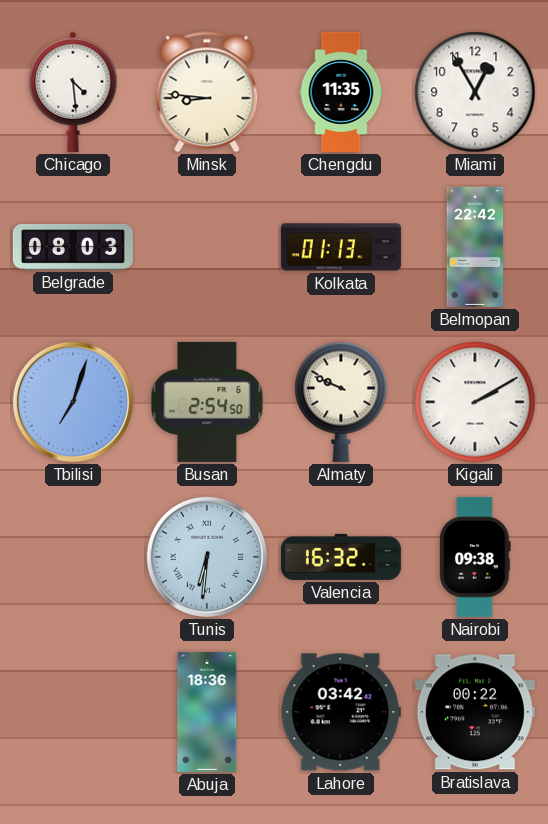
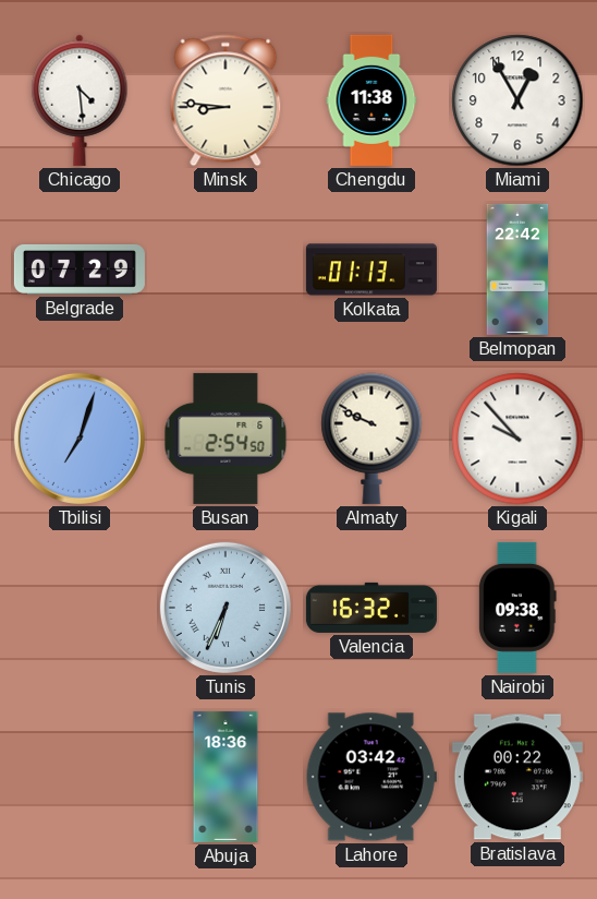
Chengdu: 11:35 -> 11:38
Belgrade: 08:03 -> 07:29
Kigali: 2:10 -> 9:53
Tunis: 6:31 -> 6:34
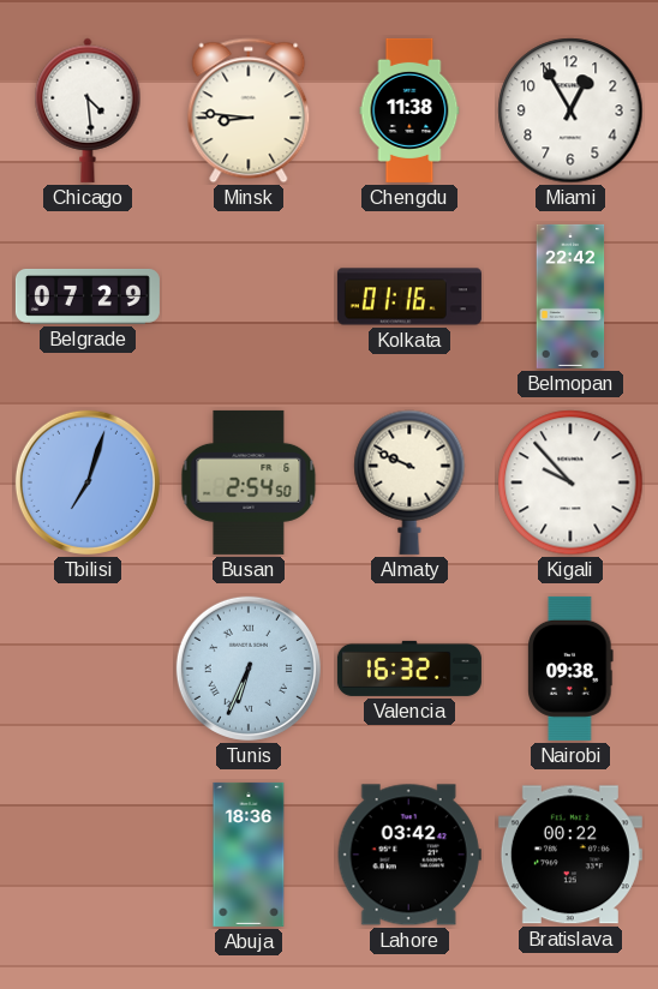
Kolkata: 01:13 -> 01:16
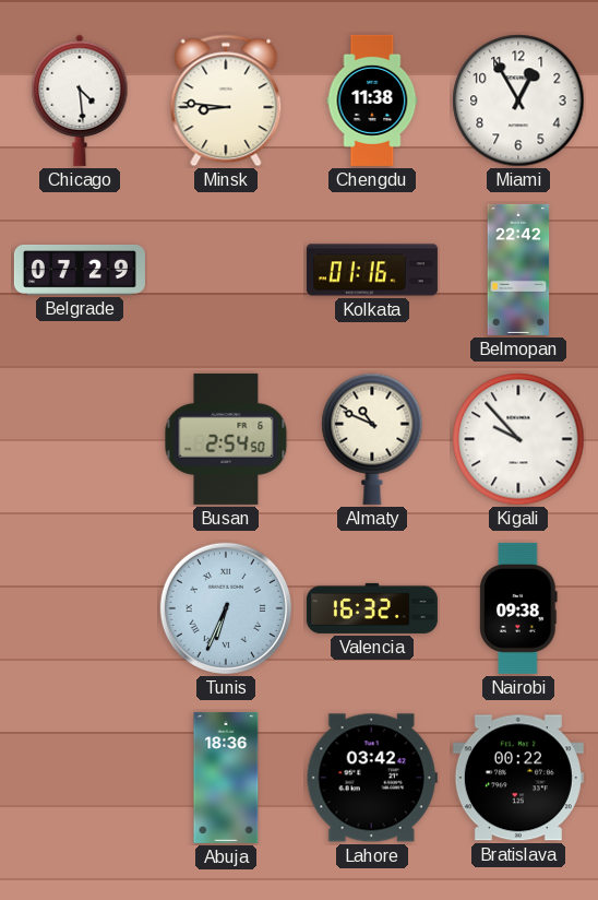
Tbilisi: 7:03 -> none
Almaty: 9:49 -> 10:49
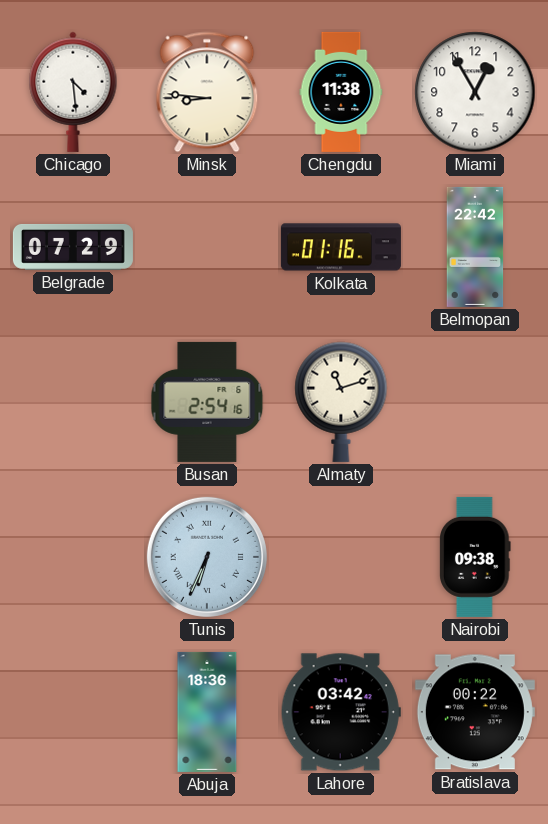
Busan: 2:54:50 -> 2:54:16
Almaty: 10:49 -> 11:12
Kigali: 9:53 -> none
Valencia: 16:32 -> none
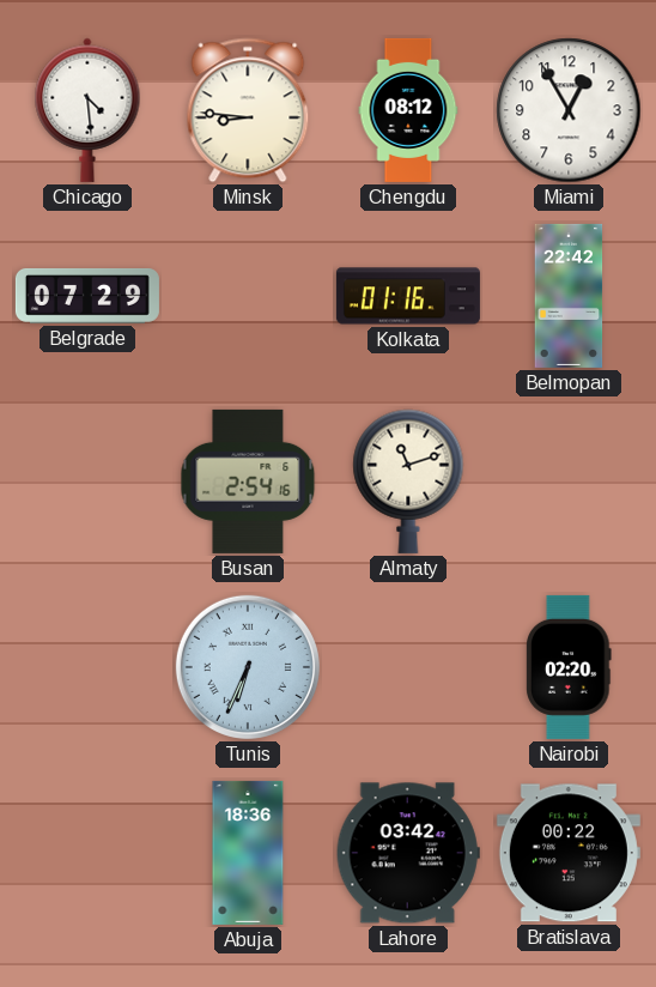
Chengdu: 11:38 -> 08:12
Nairobi: 09:38 -> 02:20
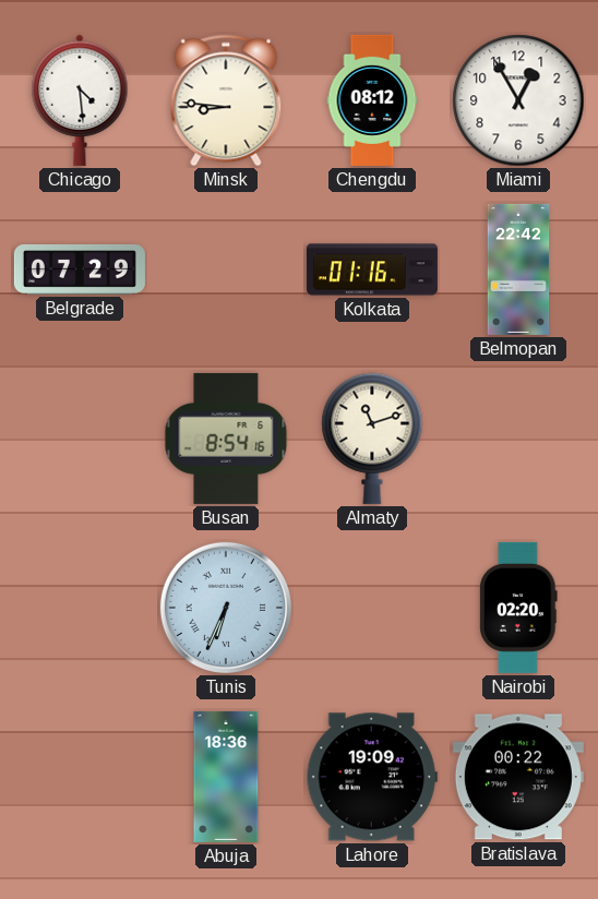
Busan: 2:54 -> 8:54
Lahore: 03:42 -> 19:09
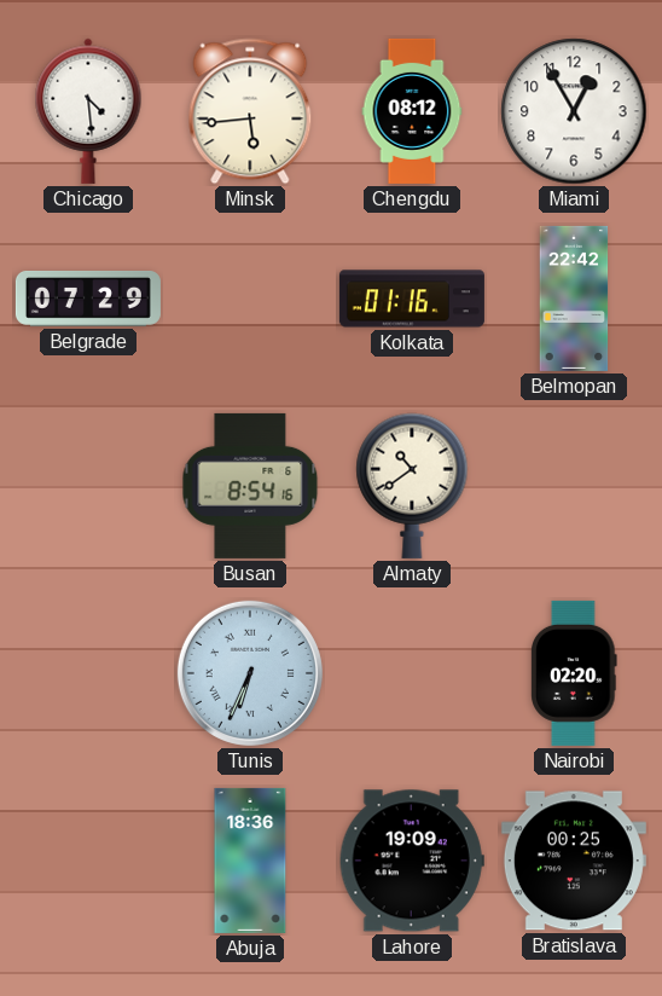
Minsk: 8:46 -> 5:44
Almaty: 11:12 -> 10:39
Bratislava: 00:22 -> 00:25
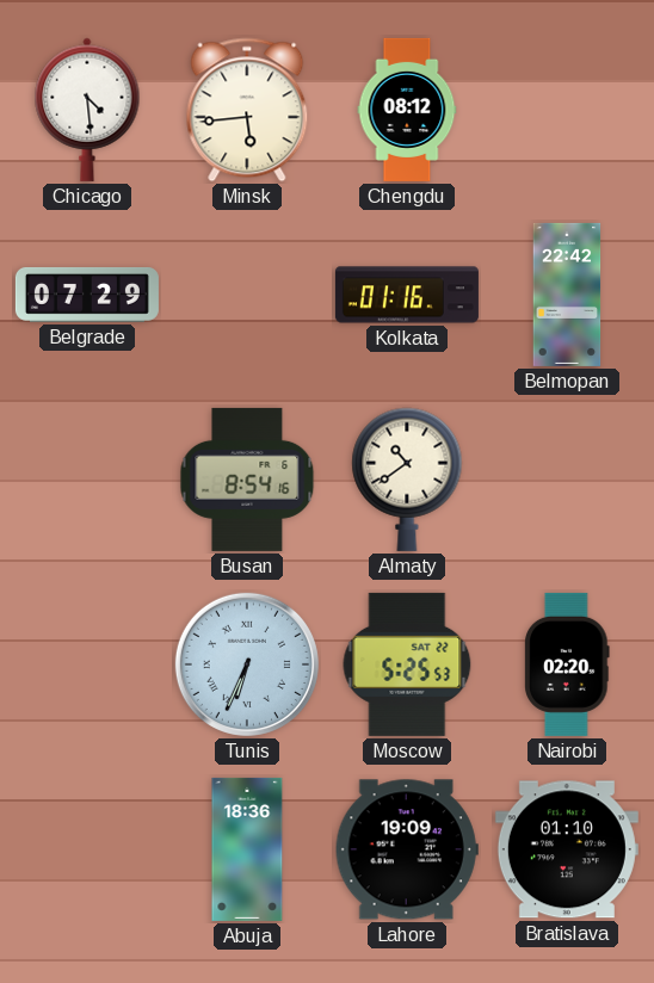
Miami: 12:55 -> none
Moscow: none -> 5:25
Bratislava: 00:25 -> 01:10
